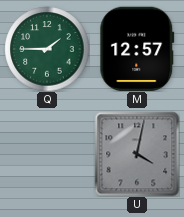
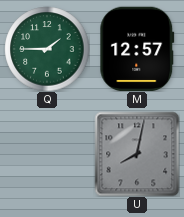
U: 4:02 -> 8:02
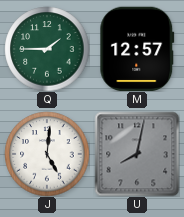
J: none -> 5:01
